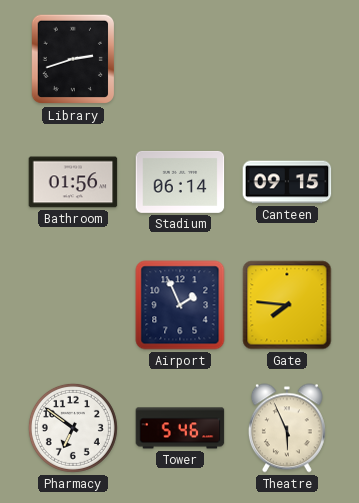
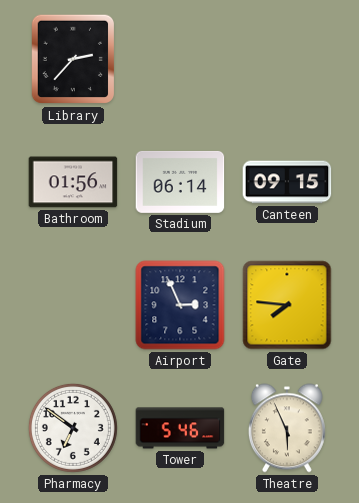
Library: 2:42 -> 2:37
Airport: 1:56 -> 2:56
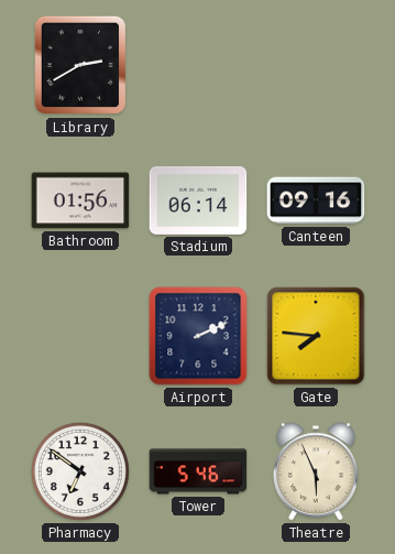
Library: 2:37 -> 2:40
Canteen: 09:15 -> 09:16
Airport: 2:56 -> 2:11
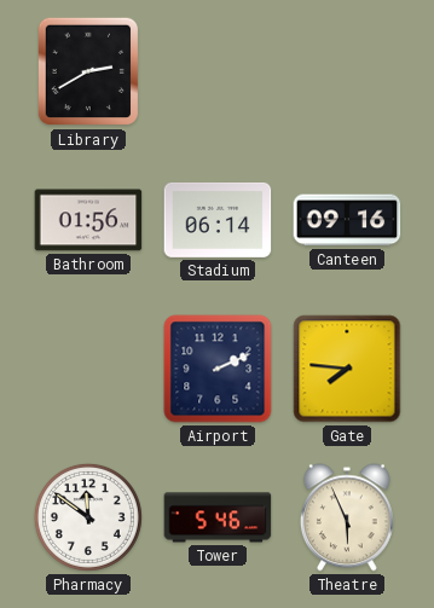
Pharmacy: 6:51 -> 11:51
